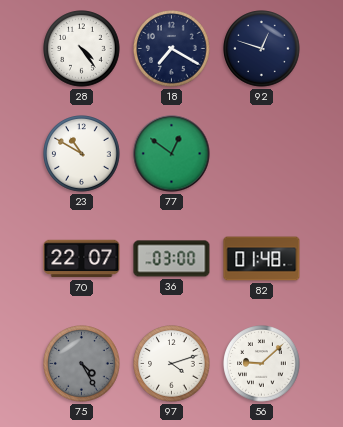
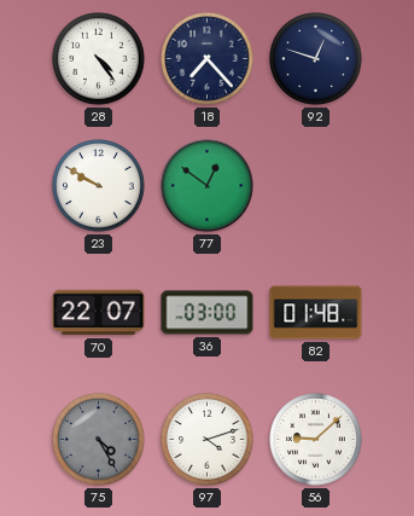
18: 7:20 -> 7:23
23: 10:50 -> 9:50
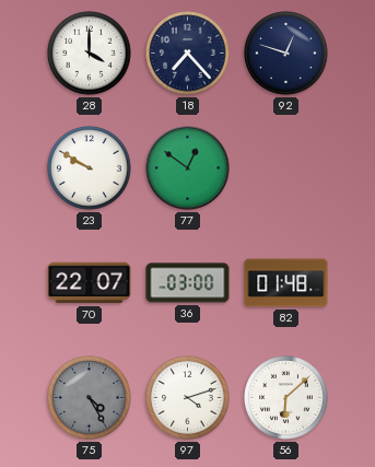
28: 4:24 -> 4:00
56: 9:08 -> 6:08
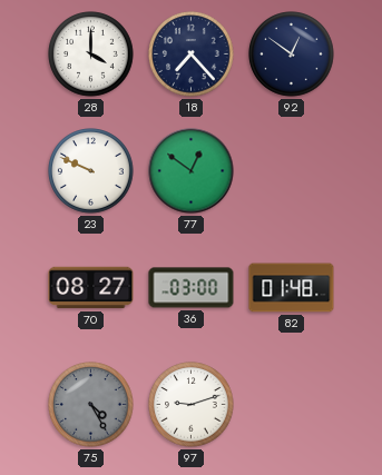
92: 12:48 -> 12:51
23: 9:50 -> 9:49
70: 22:07 -> 08:27
97: 4:12 -> 9:12
56: 6:08 -> none
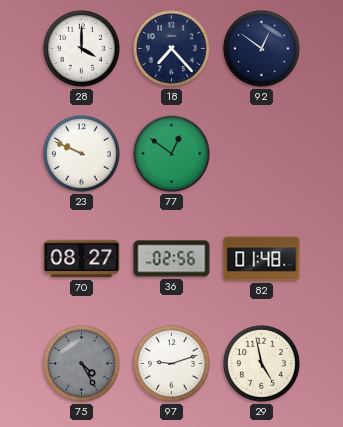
36: 03:00 -> 02:56
29: none -> 4:58
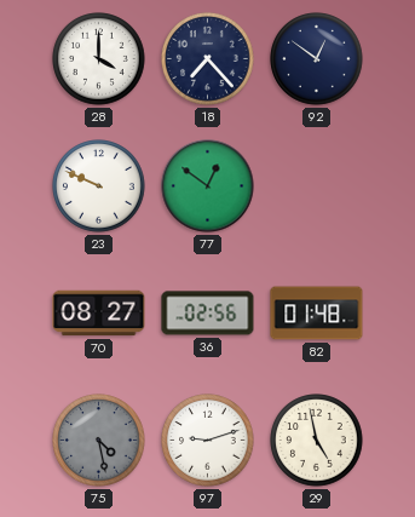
75: 4:25 -> 4:28
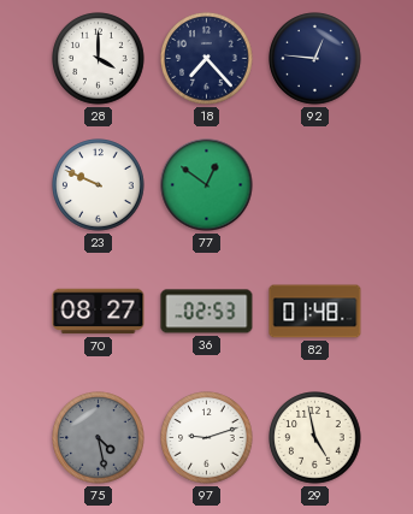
92: 12:51 -> 12:46
36: 02:56 -> 02:53
